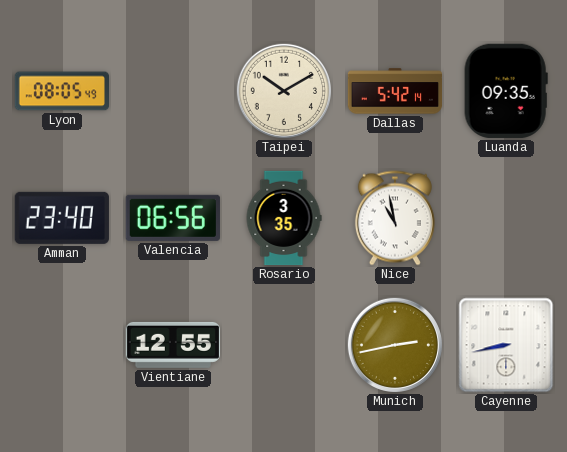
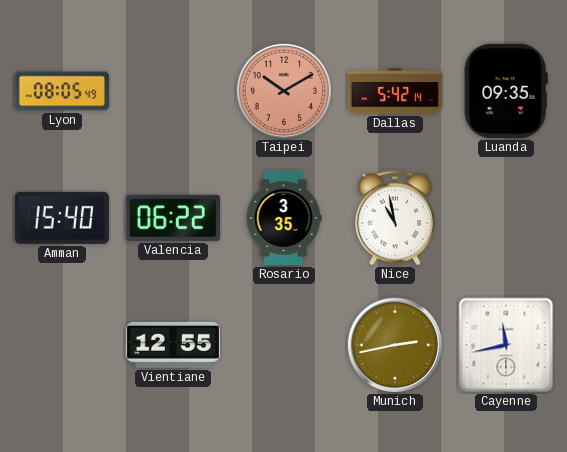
Taipei dial: cream -> salmon
Amman: 23:40 -> 15:40
Valencia: 06:56 -> 06:22
Cayenne: 8:43 -> 11:43
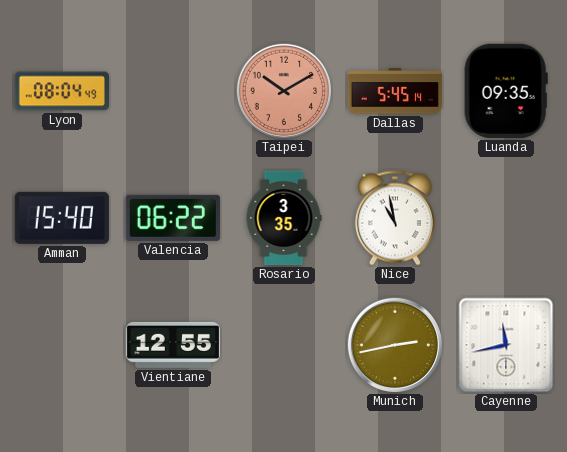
Lyon: 08:05 -> 08:04
Dallas: 5:42 -> 5:45
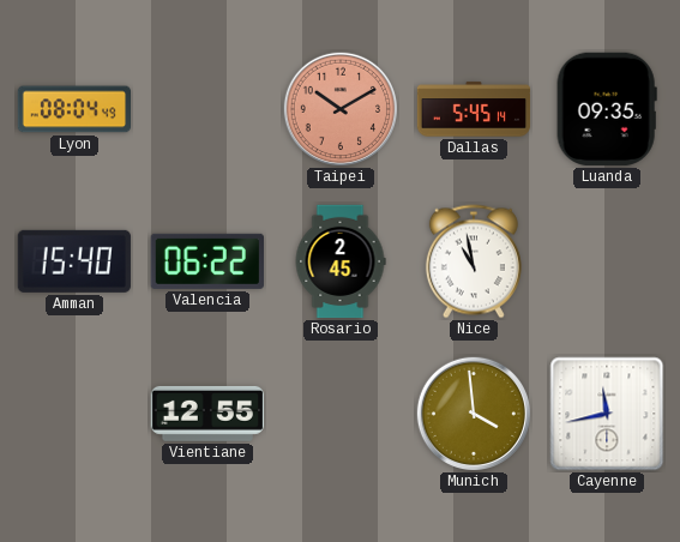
Rosario: 3:35 -> 2:45
Munich: 2:43 -> 3:59
